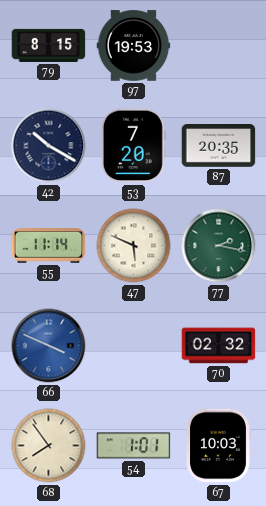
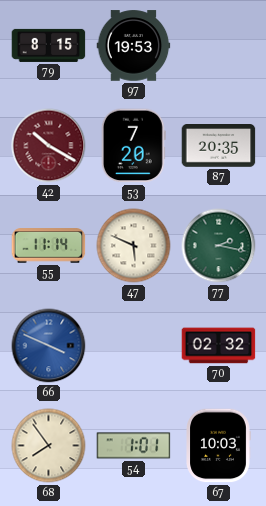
42 dial: navy -> burgundy
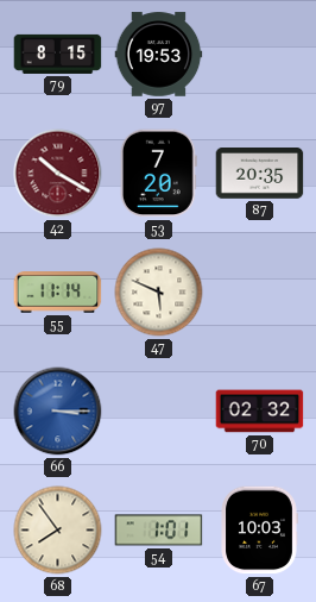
77: 2:17 -> none
66: 3:49 -> 3:15
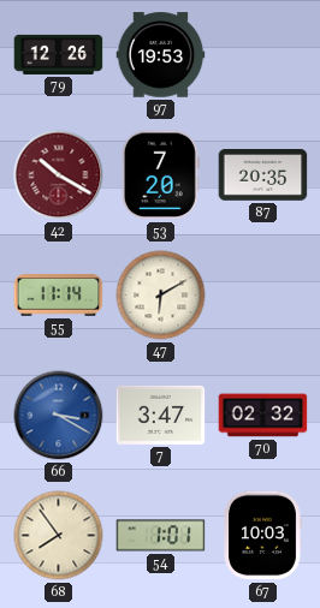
79: 8:15 -> 12:26
47: 5:49 -> 6:10
66: 3:15 -> 3:20
7: none -> 3:47
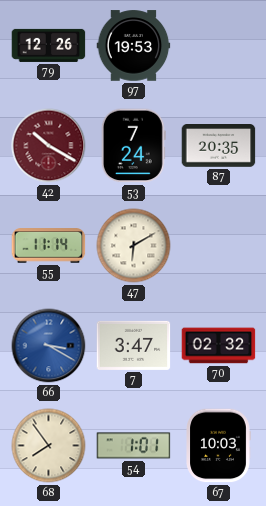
53: 7:20 -> 7:24
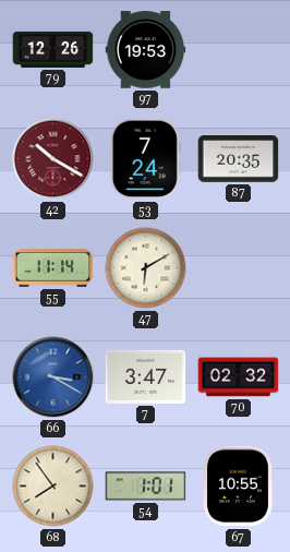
67: 10:03 -> 10:55
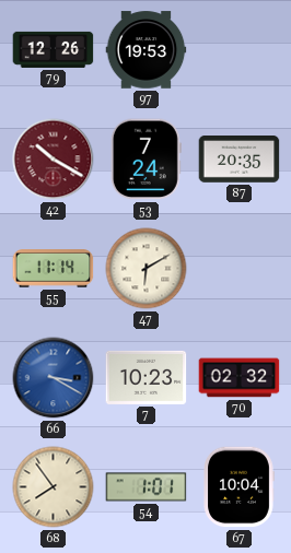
7: 3:47 -> 10:23
67: 10:55 -> 10:04
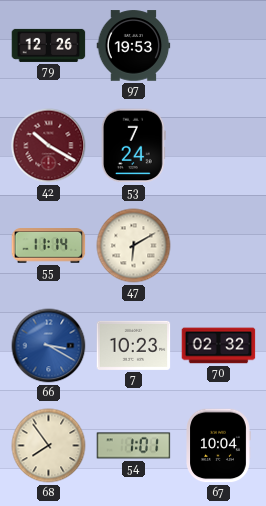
87: 20:35 -> none
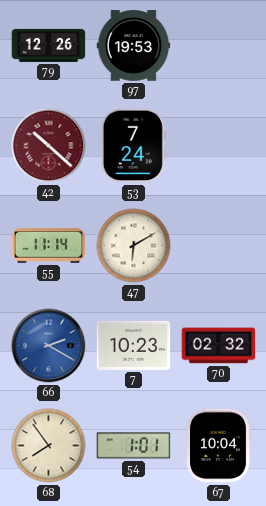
42: 10:20 -> 10:22
66: 3:20 -> 2:20
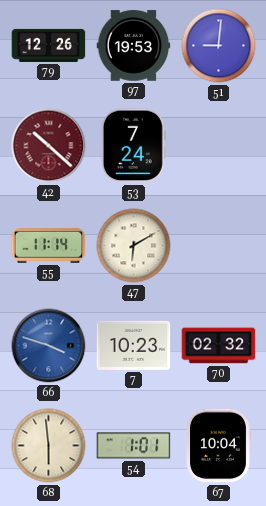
51: none -> 9:01
66: 2:20 -> 3:48
68: 7:54 -> 5:59
